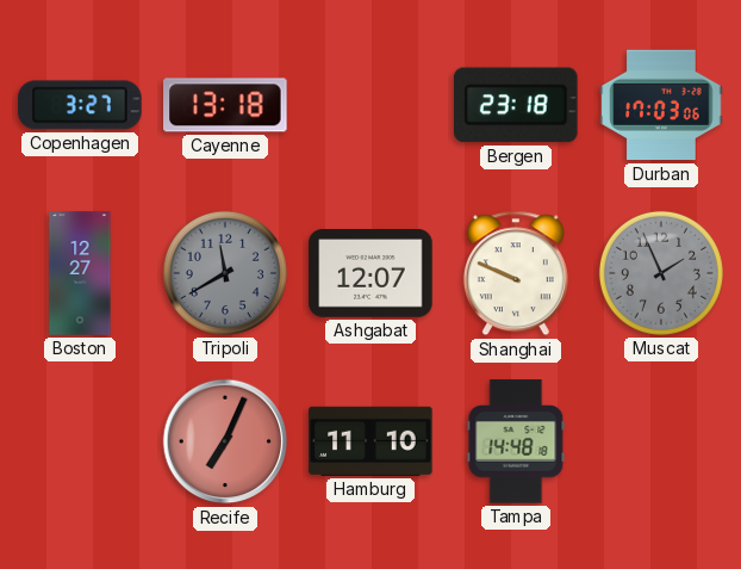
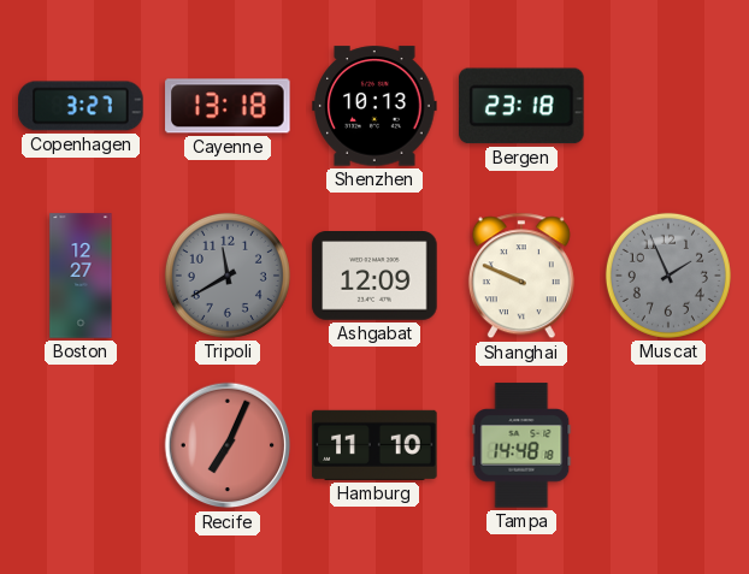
Shenzhen: none -> 10:13
Durban: 17:03 -> none
Ashgabat: 12:07 -> 12:09
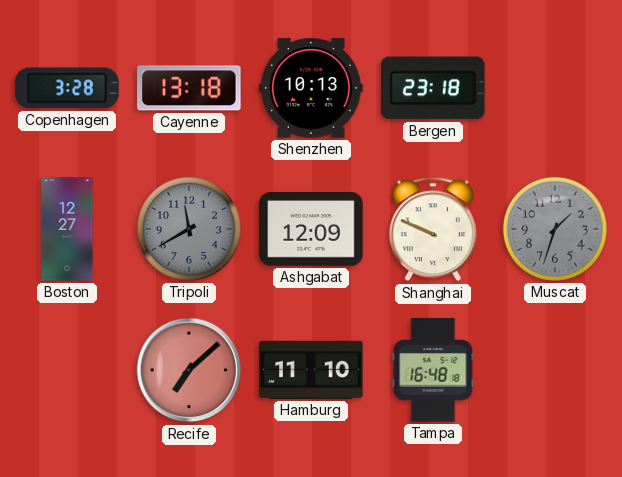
Copenhagen: 3:27 -> 3:28
Muscat: 1:56 -> 1:33
Recife: 7:04 -> 7:08
Tampa: 14:48 -> 16:48
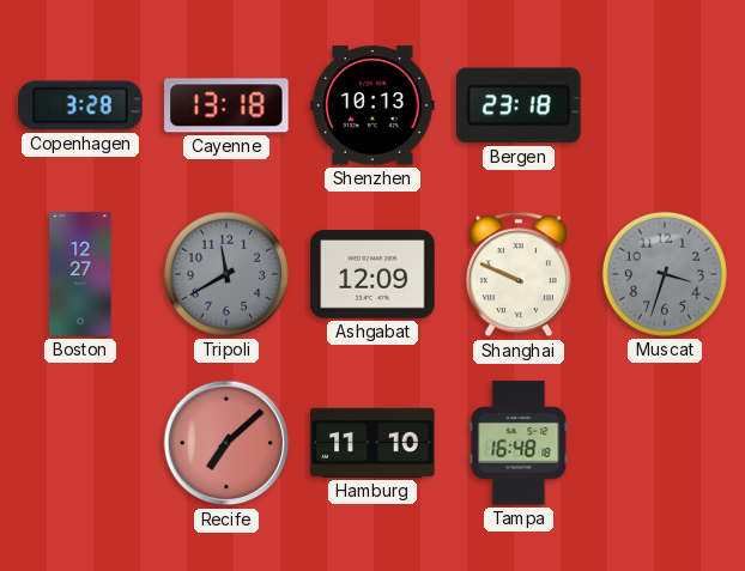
Muscat: 1:33 -> 3:33
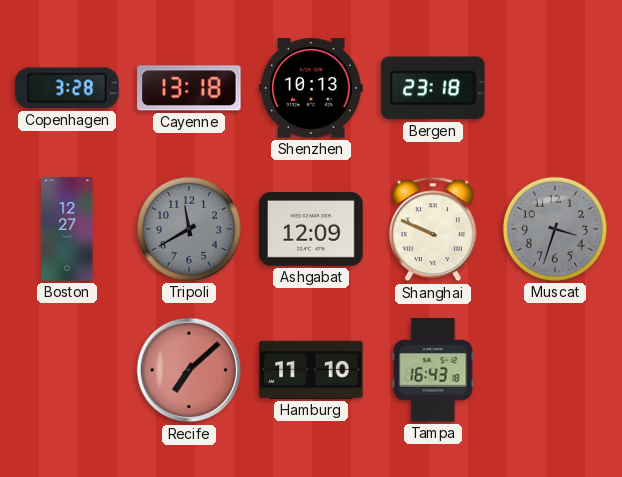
Tampa: 16:48 -> 16:43
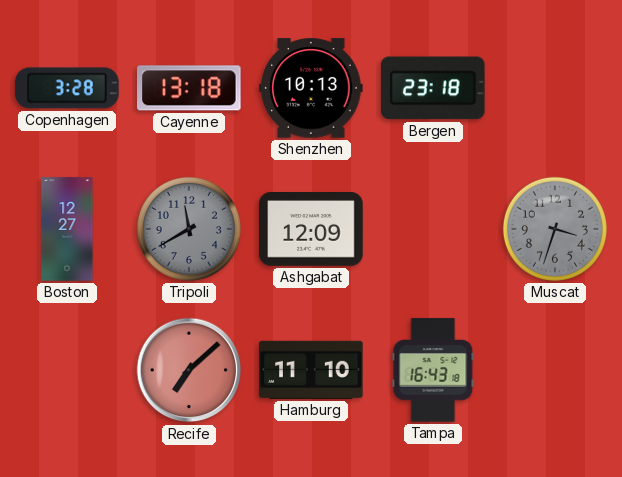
Shanghai: 9:49 -> none
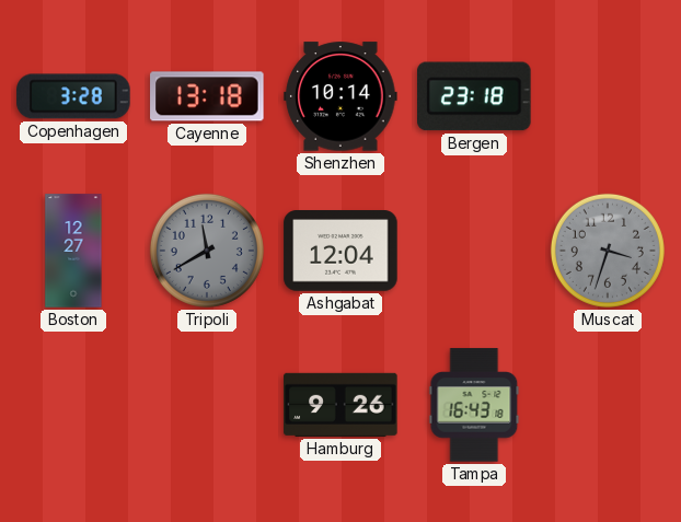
Shenzhen: 10:13 -> 10:14
Ashgabat: 12:09 -> 12:04
Recife: 7:08 -> none
Hamburg: 11:10 -> 9:26
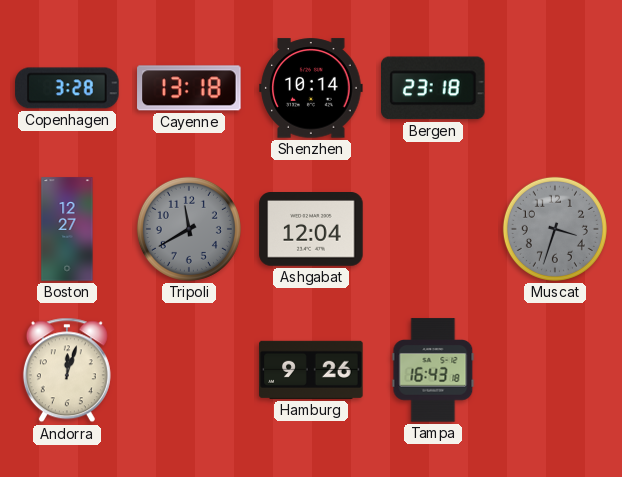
Andorra: none -> 12:03
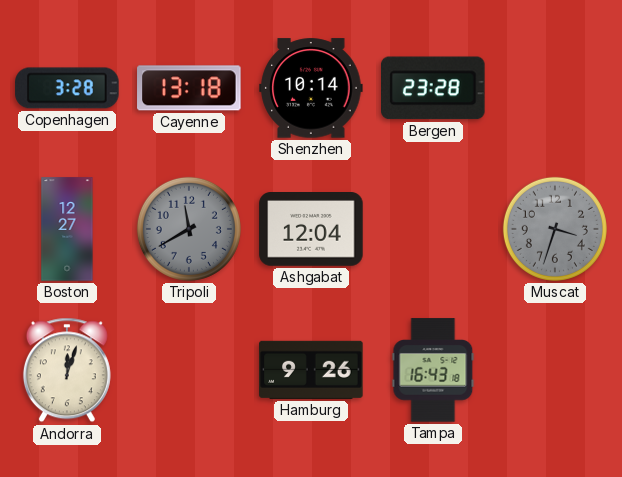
Bergen: 23:18 -> 23:28
